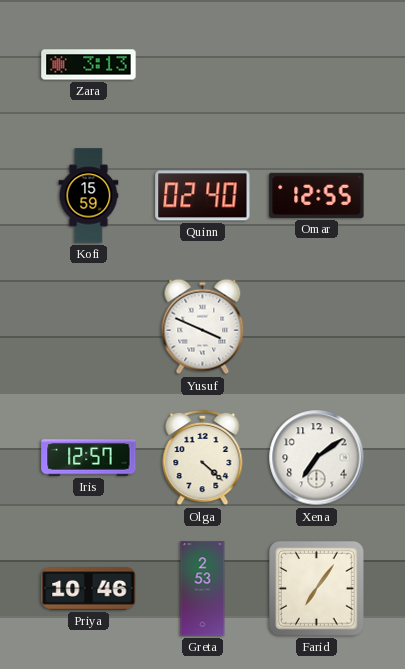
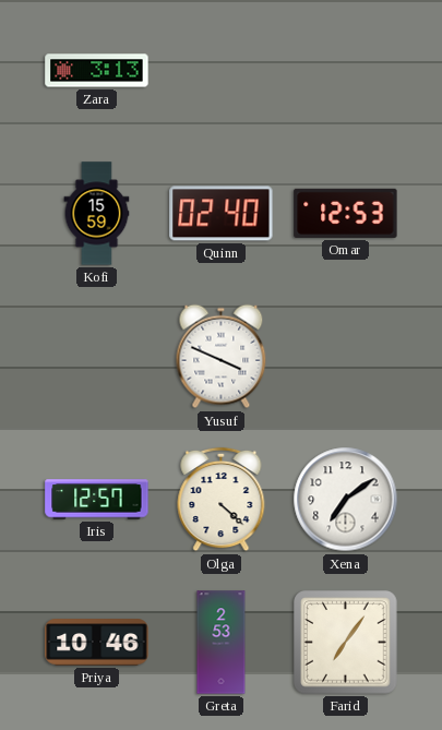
Omar: 12:55 -> 12:53
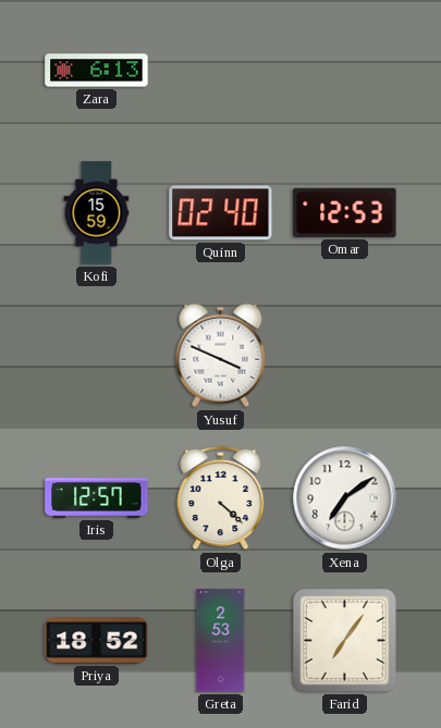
Zara: 3:13 -> 6:13
Priya: 10:46 -> 18:52
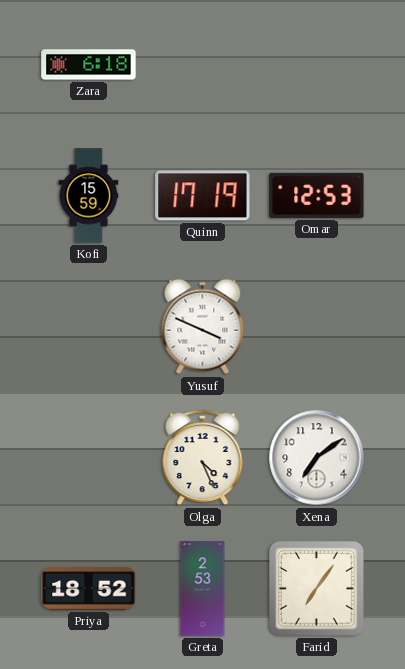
Zara: 6:13 -> 6:18
Quinn: 02:40 -> 17:19
Iris: 12:57 -> none
Olga: 4:22 -> 4:26
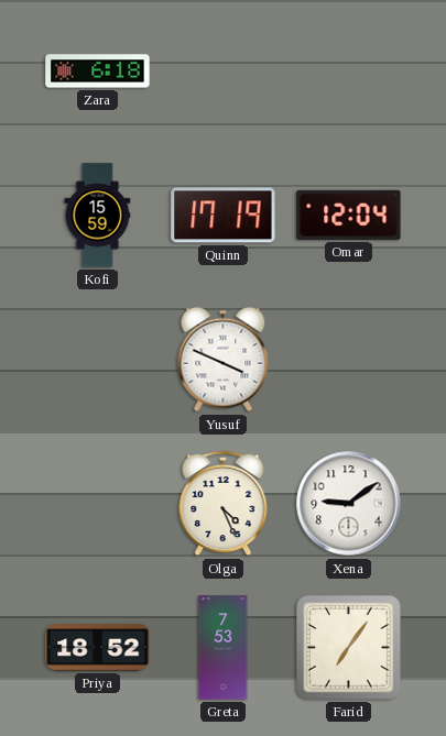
Omar: 12:53 -> 12:04
Xena: 7:09 -> 9:09
Greta: 2:53 -> 7:53
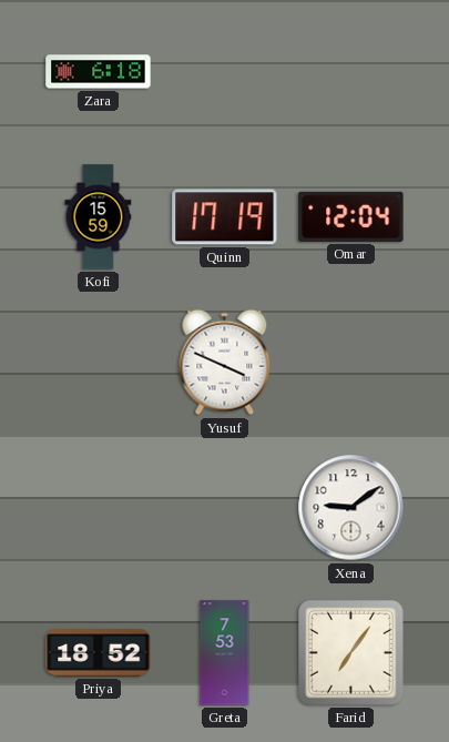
Olga: 4:26 -> none
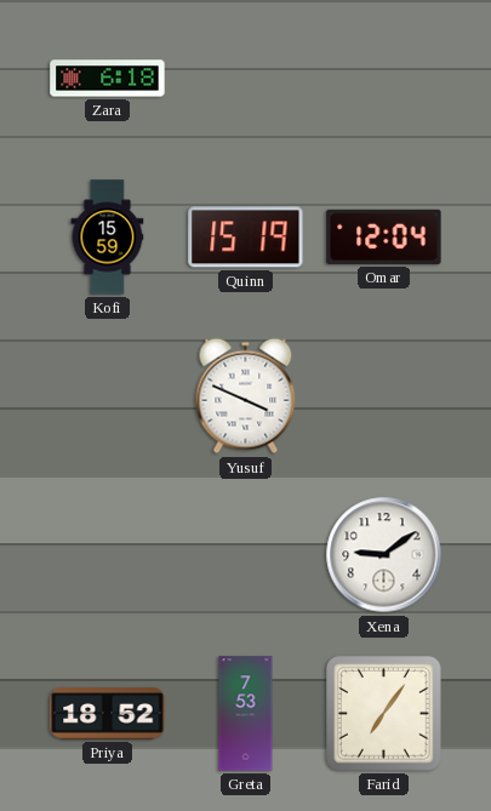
Quinn: 17:19 -> 15:19
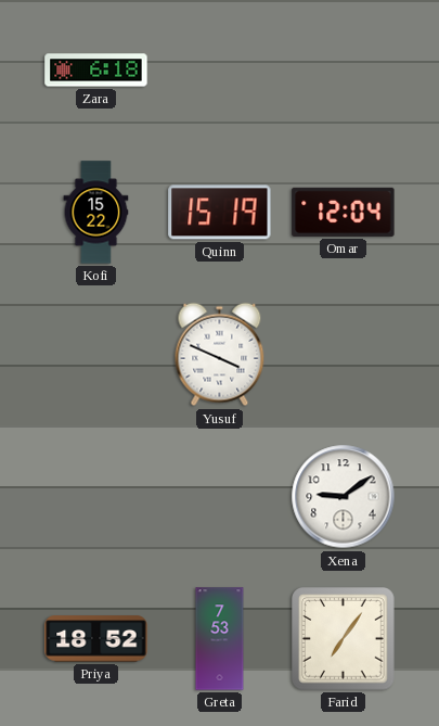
Kofi: 15:59 -> 15:22
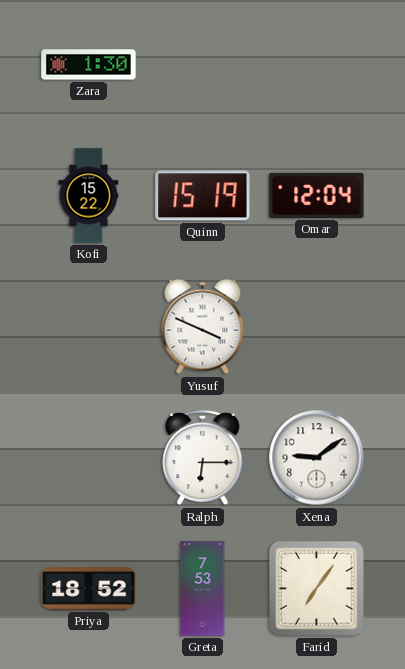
Zara: 6:18 -> 1:30
Ralph: none -> 6:15
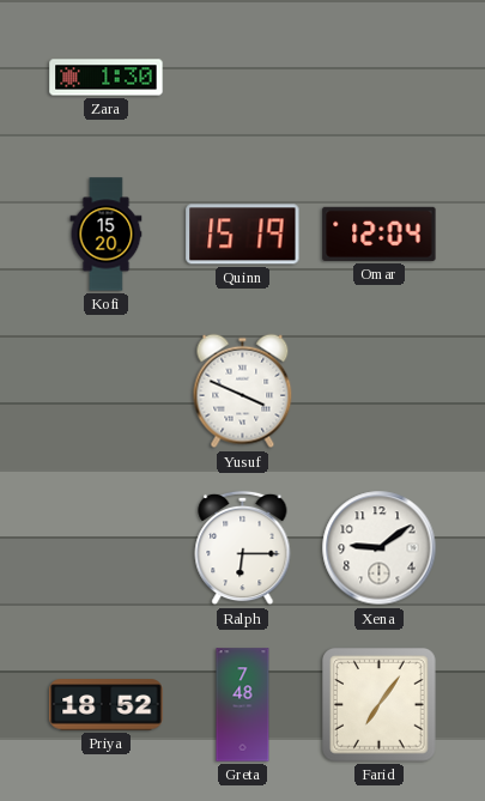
Kofi: 15:22 -> 15:20
Greta: 7:53 -> 7:48
